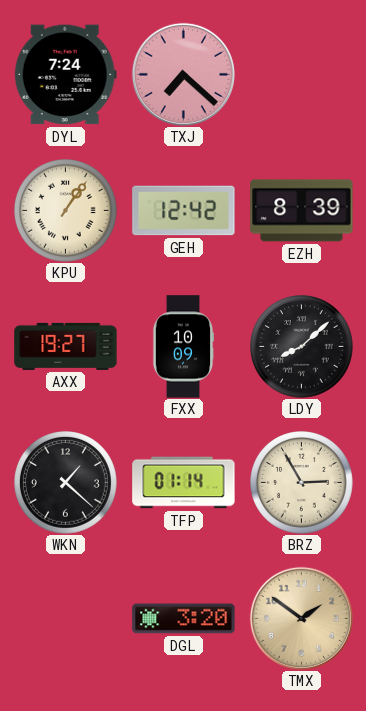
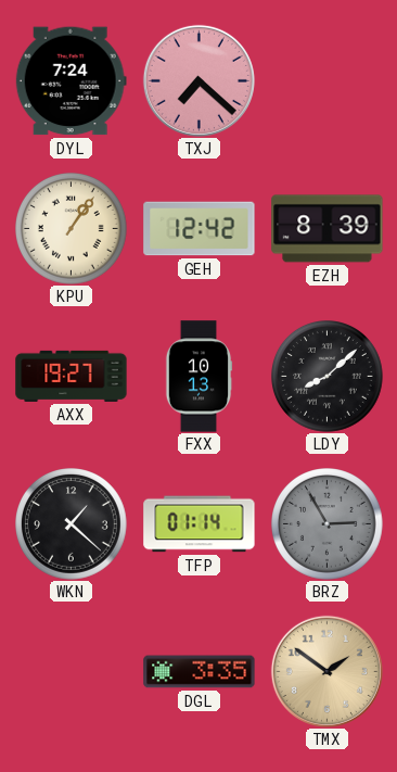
FXX: 10:09 -> 10:13
BRZ dial: cream -> grey
DGL: 3:20 -> 3:35
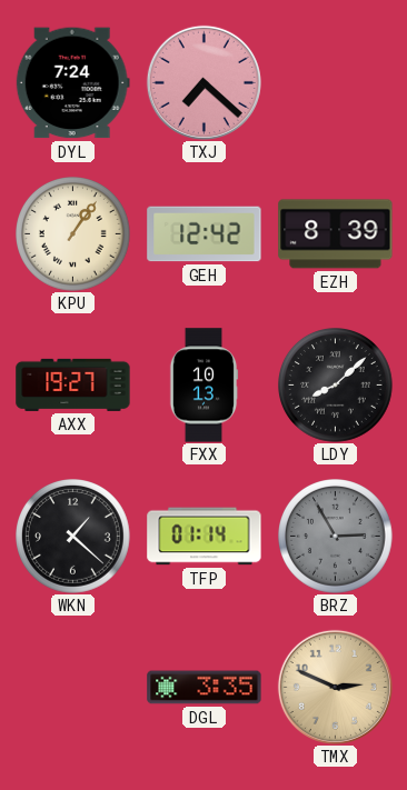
TMX: 1:51 -> 2:49
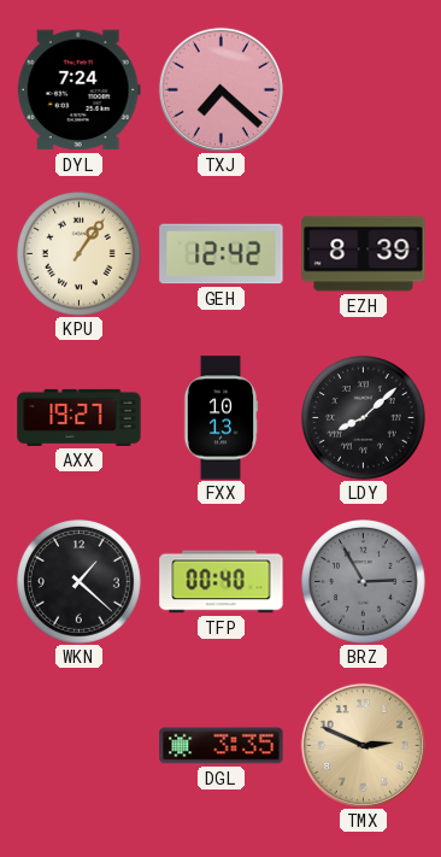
TFP: 01:14 -> 00:40
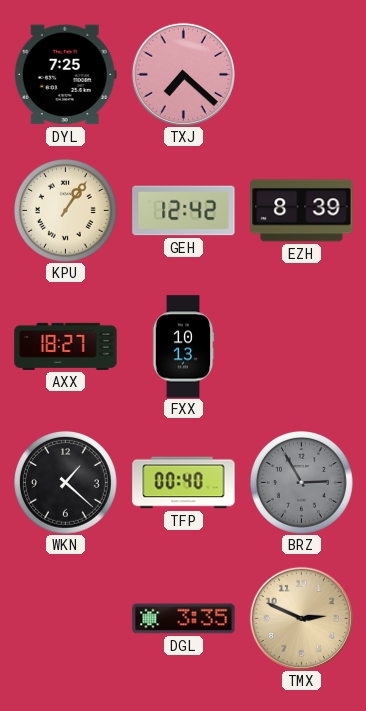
DYL: 7:24 -> 7:25
AXX: 19:27 -> 18:27
LDY: 8:08 -> none
